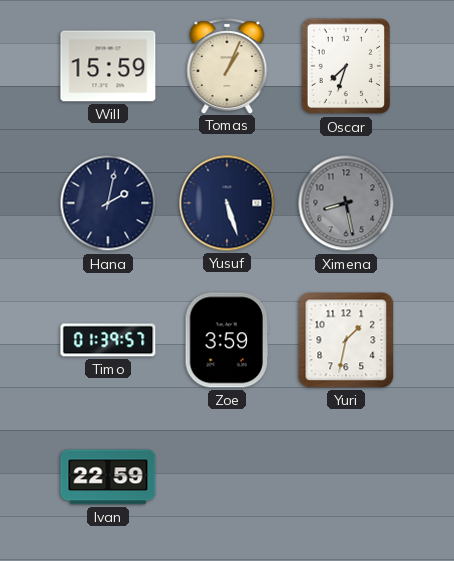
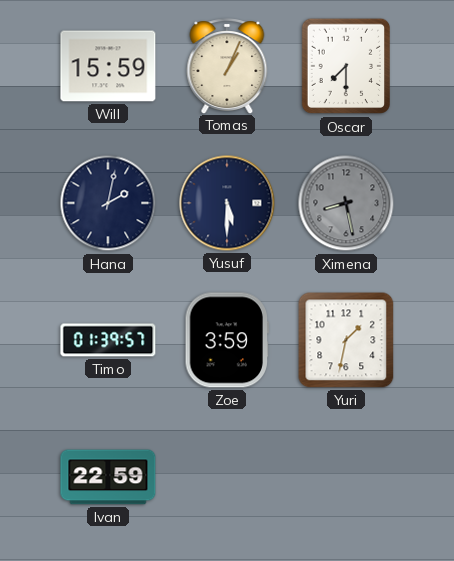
Oscar: 7:33 -> 7:30
Yusuf: 5:27 -> 5:30
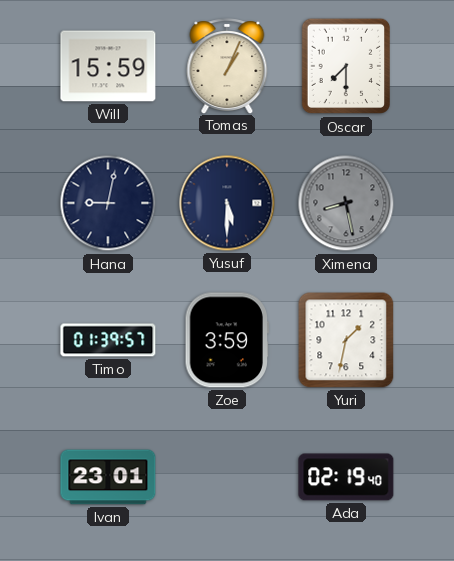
Hana: 2:02 -> 9:02
Ivan: 22:59 -> 23:01
Ada: none -> 02:19
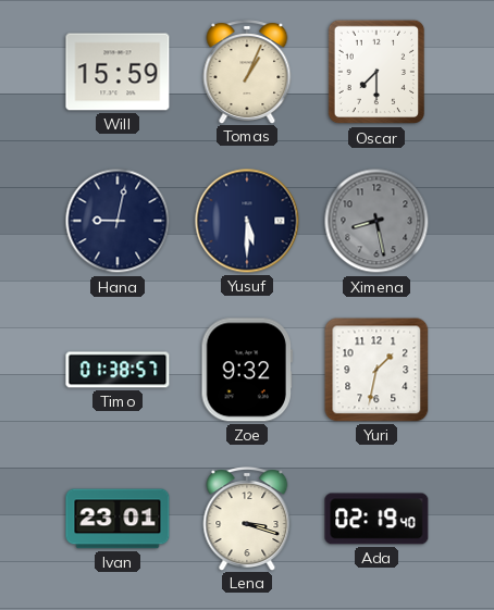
Timo: 01:39 -> 01:38
Zoe: 3:59 -> 9:32
Lena: none -> 3:18
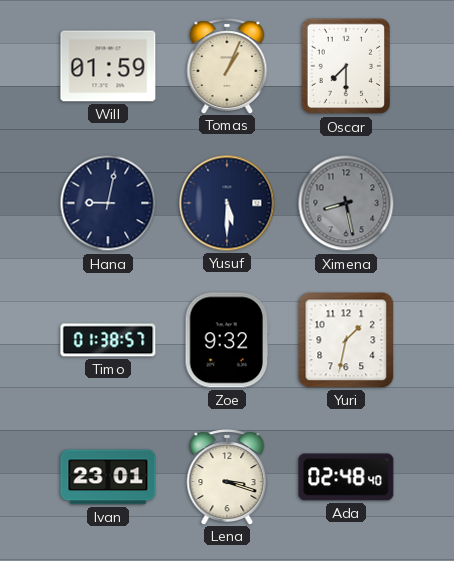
Will: 15:59 -> 01:59
Ada: 02:19 -> 02:48
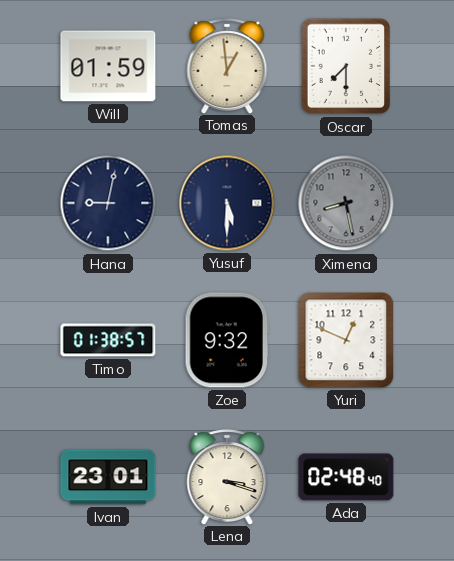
Tomas: 1:04 -> 12:59
Yuri: 1:32 -> 12:49
